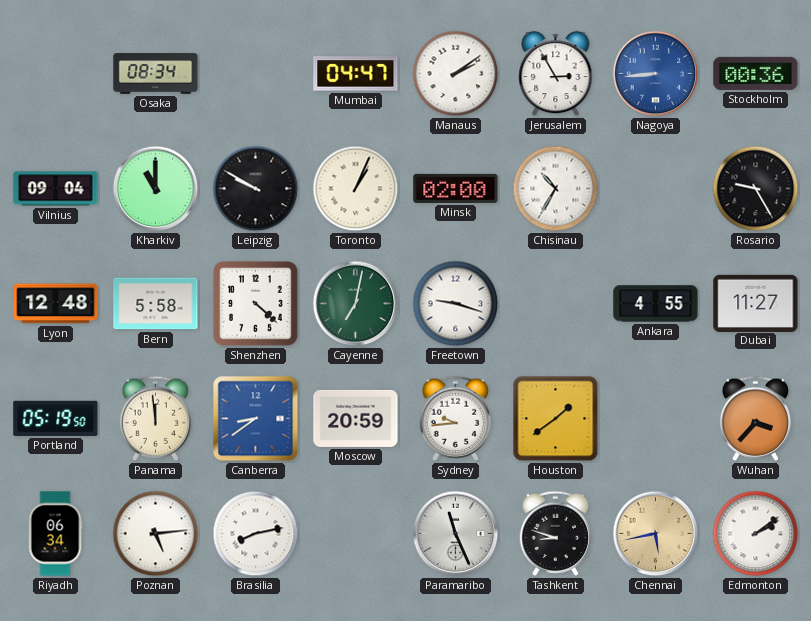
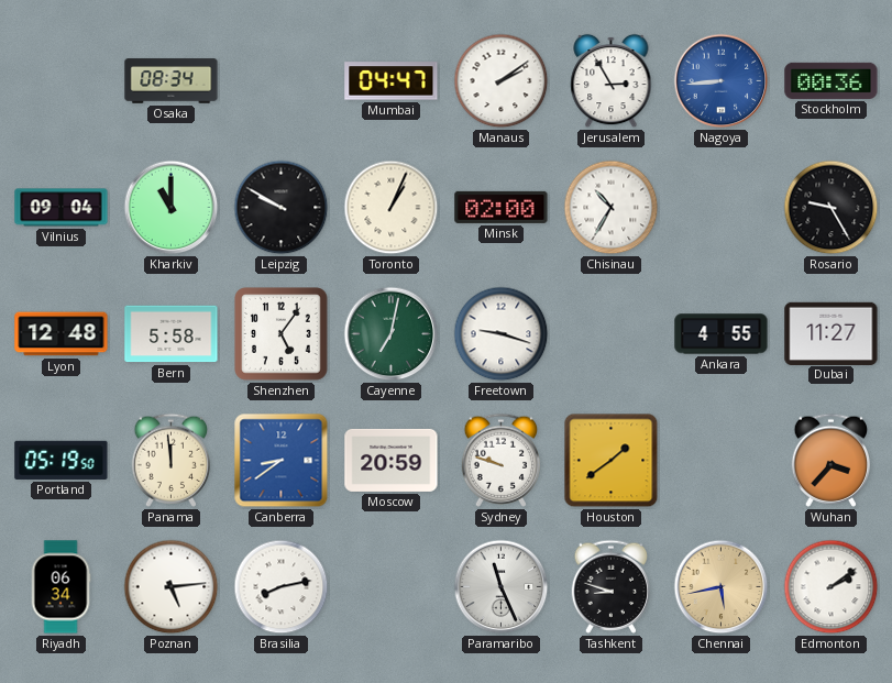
Shenzhen: 4:22 -> 5:06
Sydney: 9:44 -> 9:48
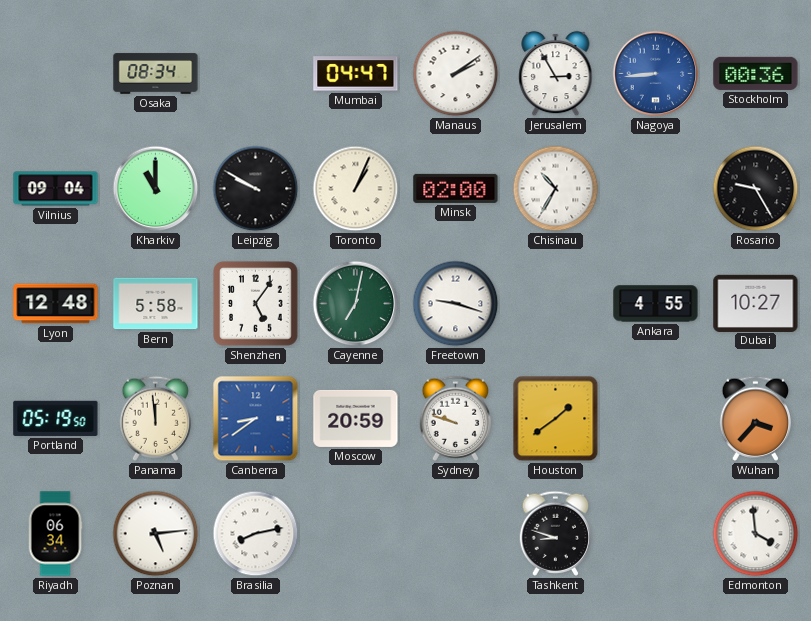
Dubai: 11:27 -> 10:27
Paramaribo: 11:26 -> none
Chennai: 5:43 -> none
Edmonton: 2:09 -> 3:59
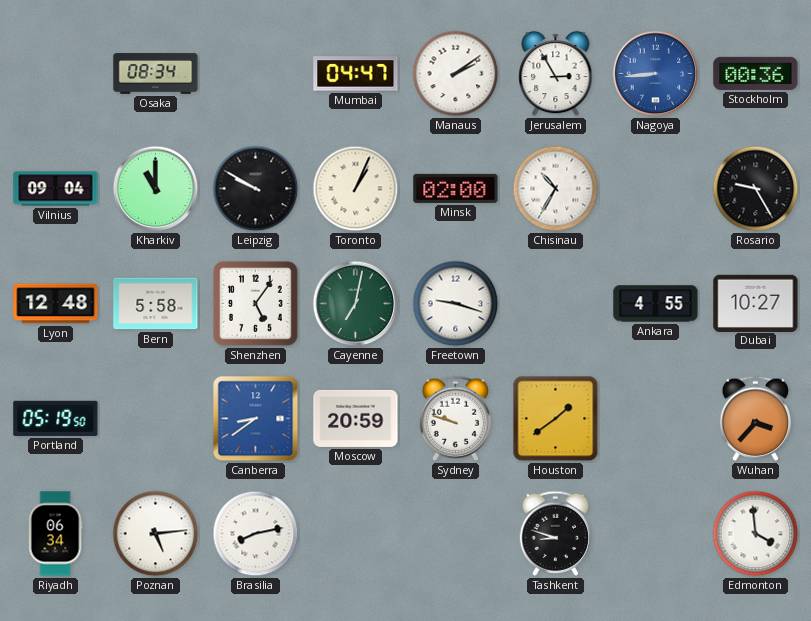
Panama: 11:59 -> none
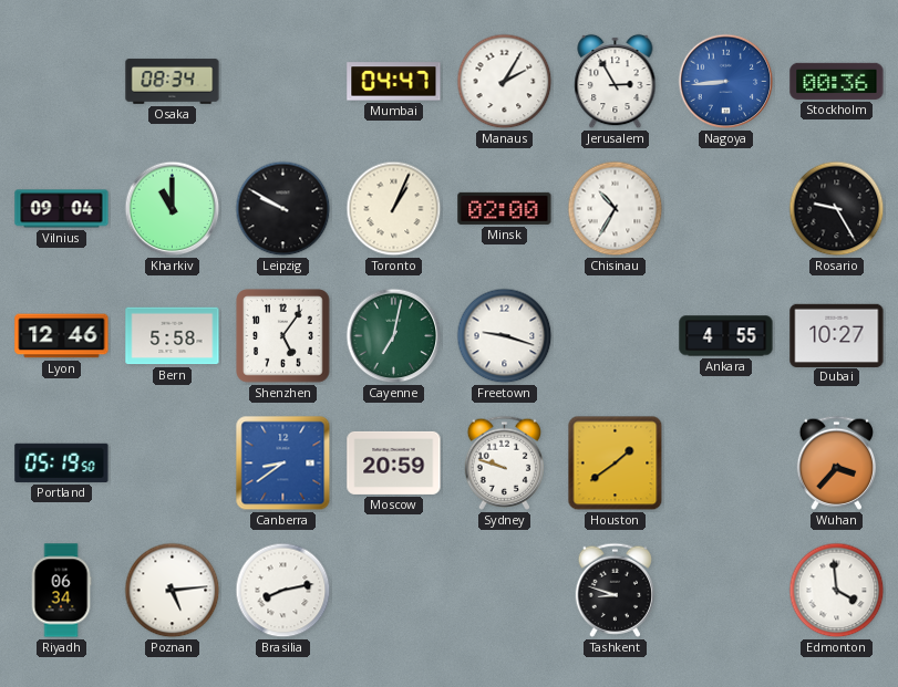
Manaus: 2:09 -> 2:05
Lyon: 12:48 -> 12:46
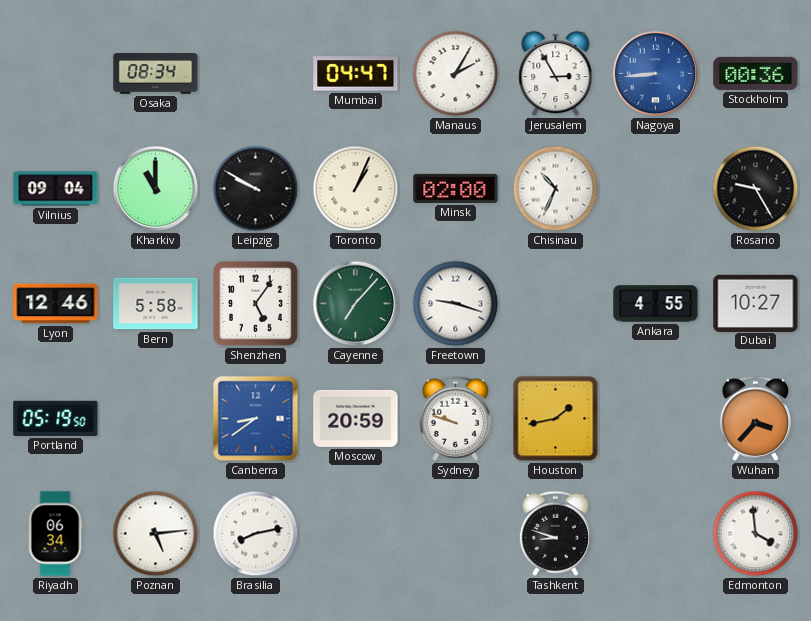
Chisinau: 10:35 -> 10:34
Cayenne: 7:02 -> 7:07
Houston: 1:39 -> 1:43
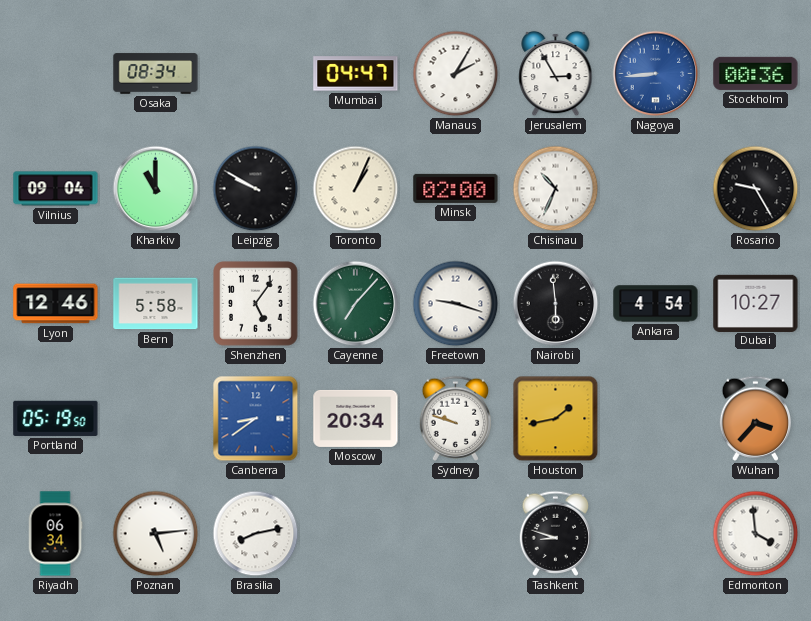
Nairobi: none -> 5:59
Ankara: 4:55 -> 4:54
Moscow: 20:59 -> 20:34
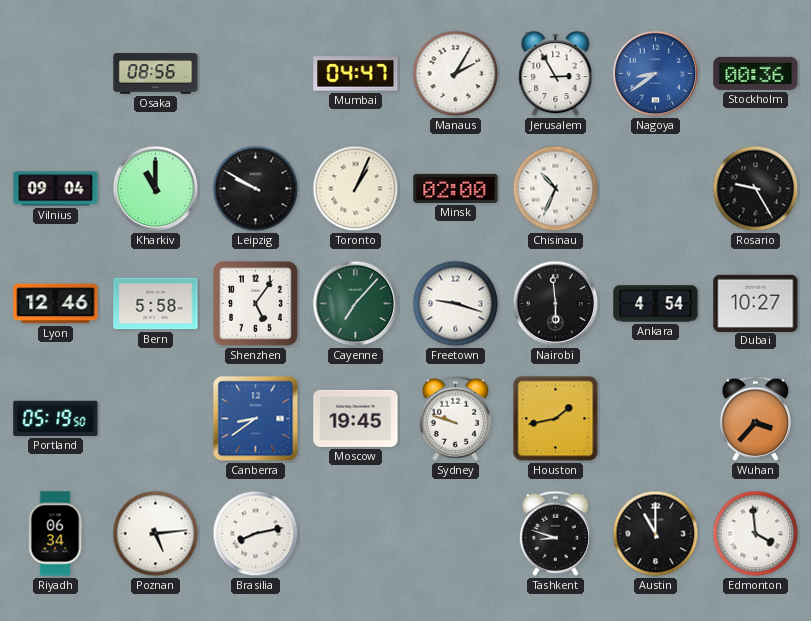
Osaka: 08:34 -> 08:56
Nagoya: 8:44 -> 8:39
Moscow: 20:34 -> 19:45
Austin: none -> 11:00
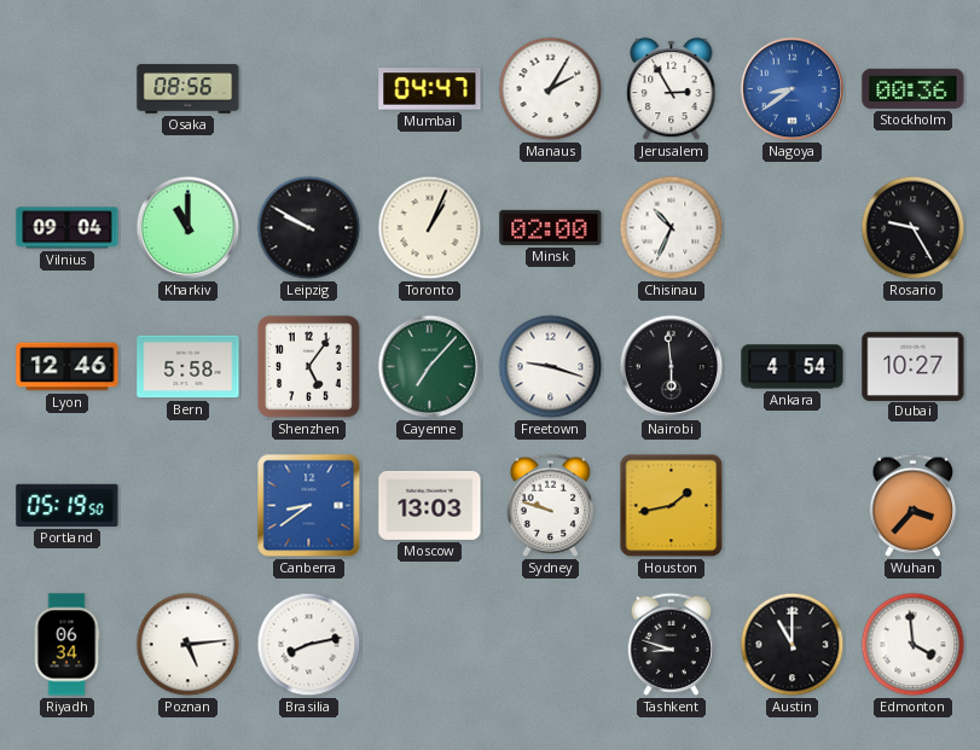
Moscow: 19:45 -> 13:03
